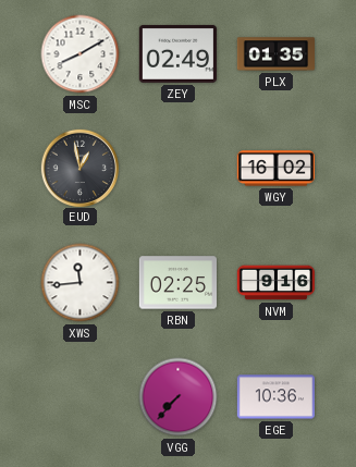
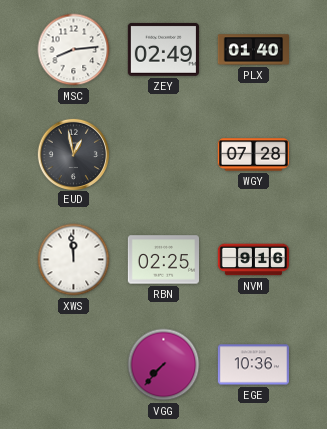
MSC: 8:10 -> 8:14
PLX: 01:35 -> 01:40
WGY: 16:02 -> 07:28
XWS: 11:44 -> 11:59
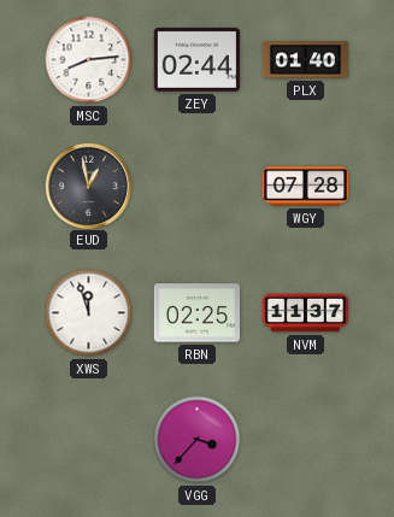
ZEY: 02:49 -> 02:44
XWS: 11:59 -> 11:57
NVM: 9:16 -> 11:37
VGG: 7:37 -> 3:37
EGE: 10:36 -> none
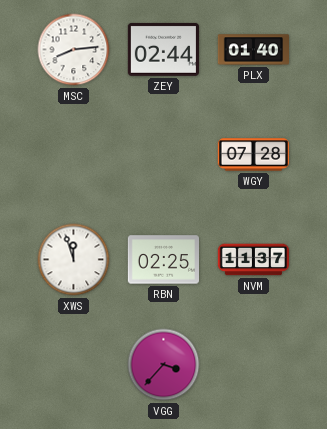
EUD: 12:58 -> none
